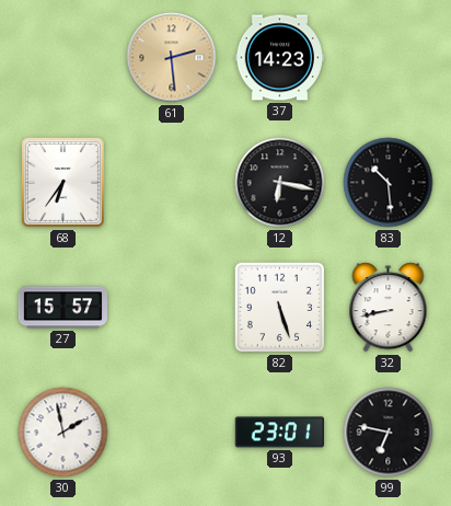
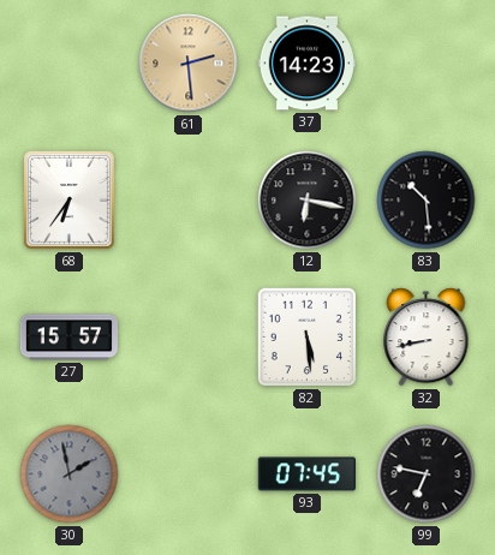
82: 5:27 -> 5:29
30 dial: white -> grey
93: 23:01 -> 07:45
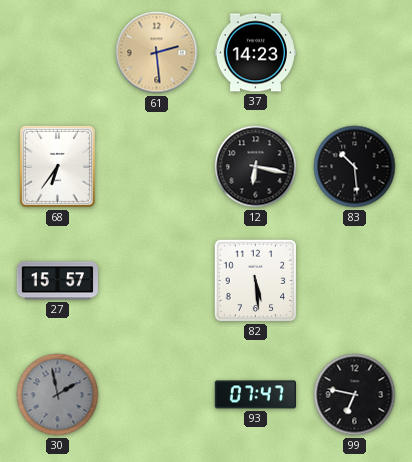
32: 8:43 -> none
93: 07:45 -> 07:47
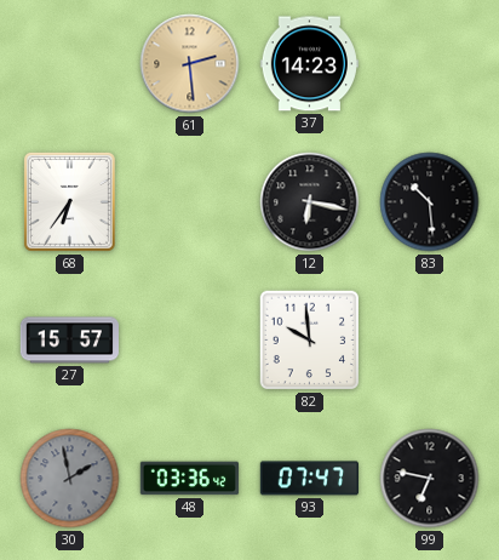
82: 5:29 -> 9:59
48: none -> 03:36
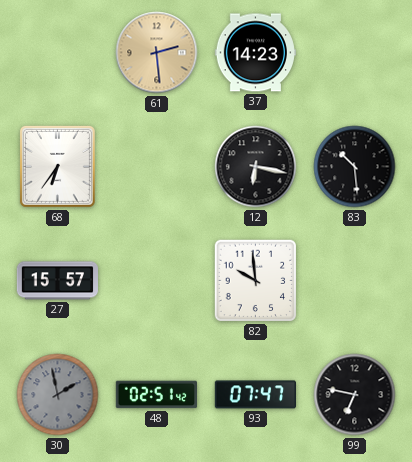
48: 03:36 -> 02:51
